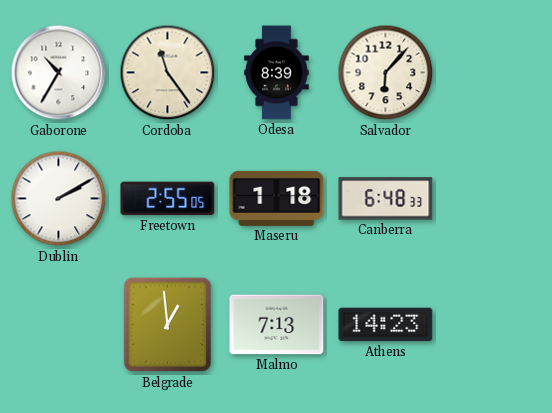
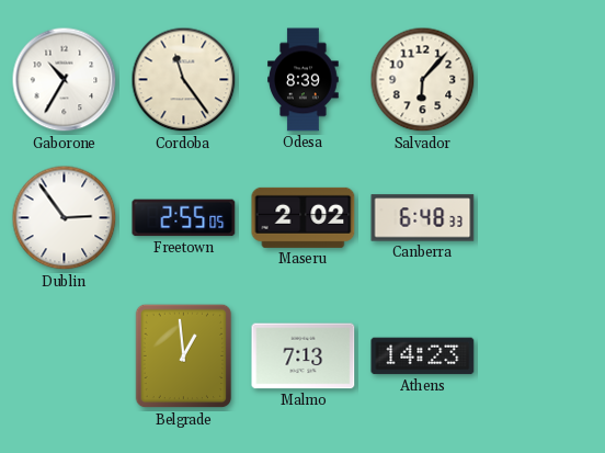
Dublin: 2:10 -> 2:54
Maseru: 1:18 -> 2:02
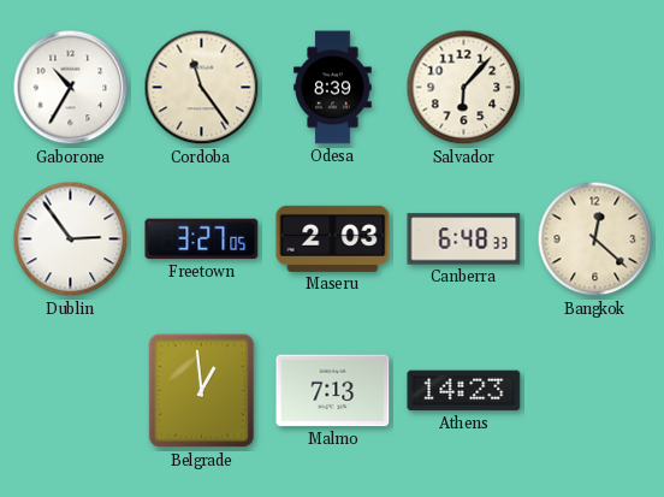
Freetown: 2:55 -> 3:27
Maseru: 2:02 -> 2:03
Bangkok: none -> 12:22
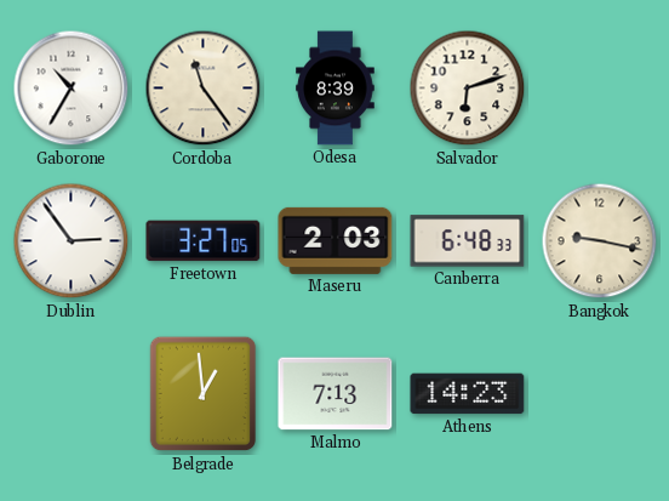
Salvador: 6:07 -> 6:12
Bangkok: 12:22 -> 9:17
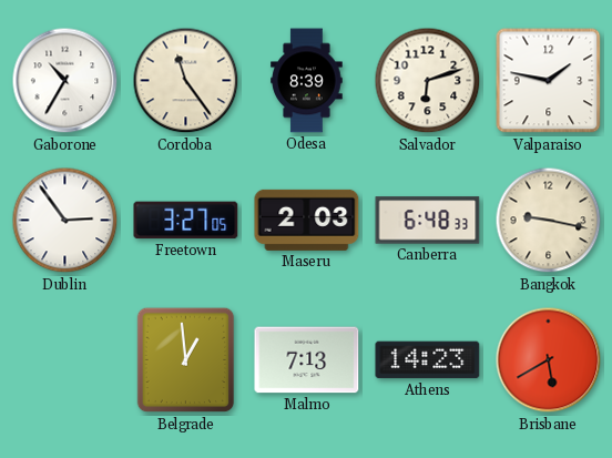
Valparaiso: none -> 1:47
Brisbane: none -> 5:40
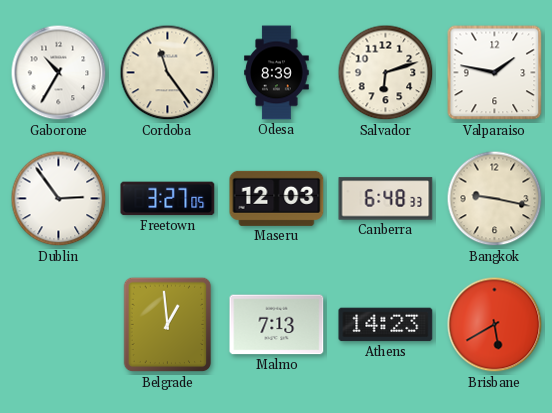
Maseru: 2:03 -> 12:03
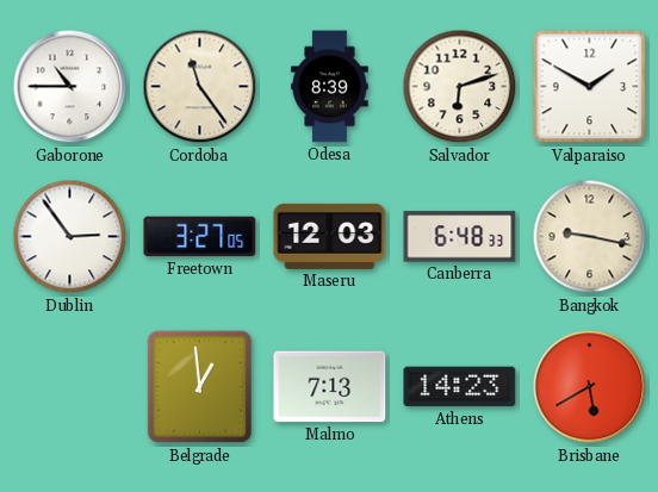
Gaborone: 10:35 -> 10:45
Valparaiso: 1:47 -> 1:50
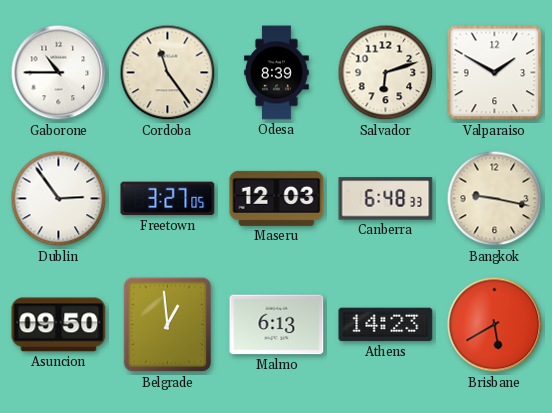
Asuncion: none -> 09:50
Malmo: 7:13 -> 6:13
